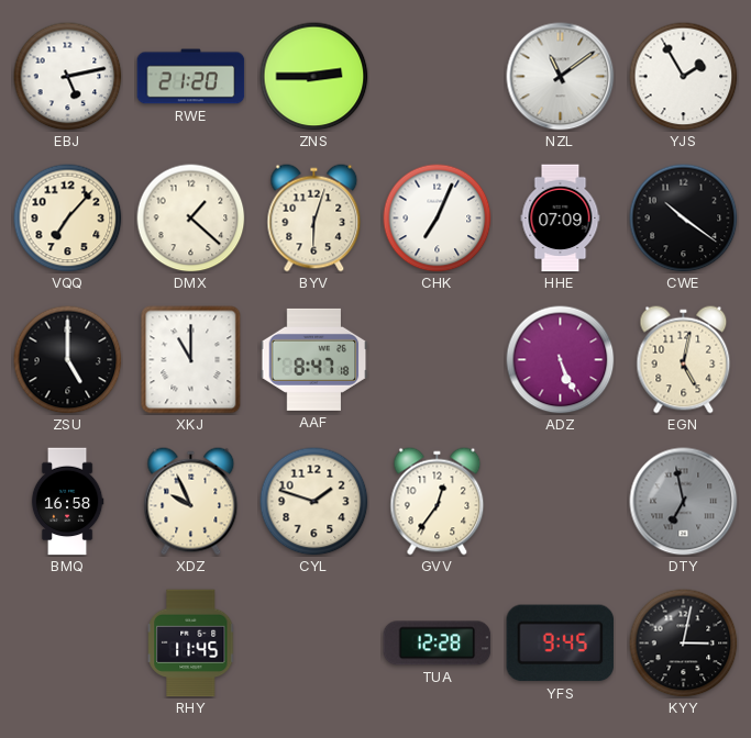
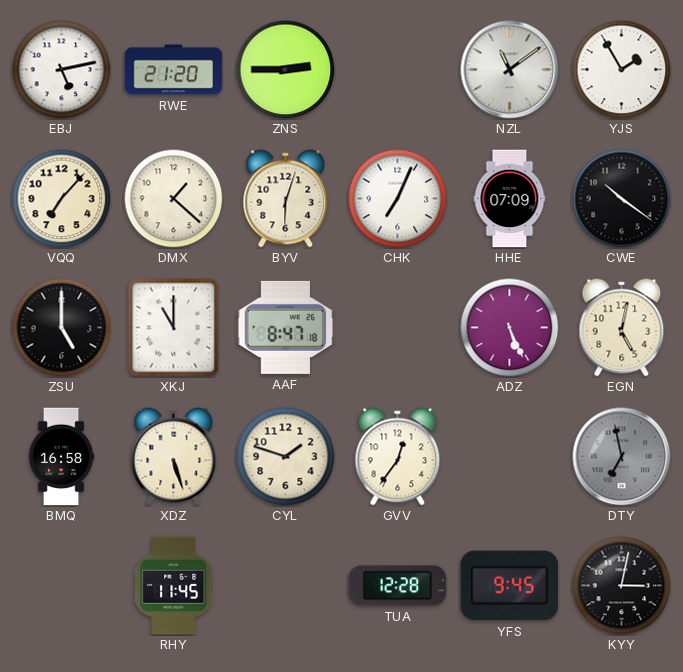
XDZ: 9:56 -> 5:27
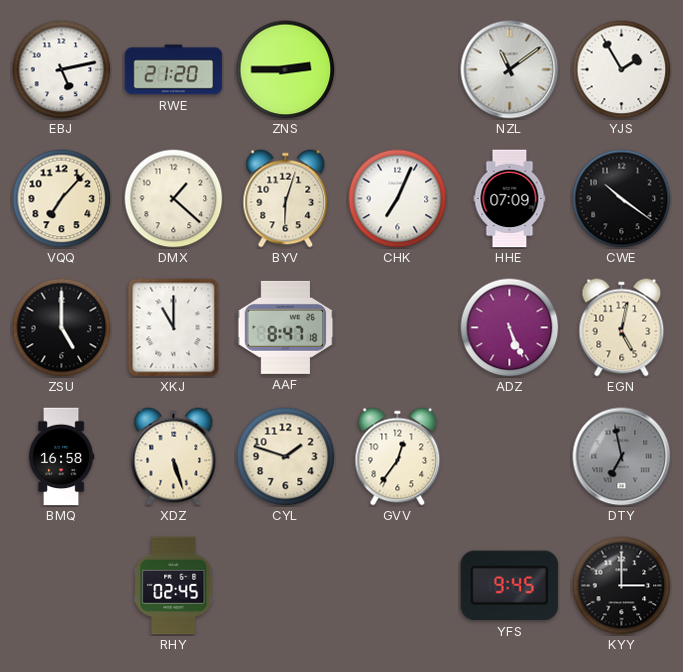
RHY: 11:45 -> 02:45
TUA: 12:28 -> none
KYY: 3:02 -> 3:00
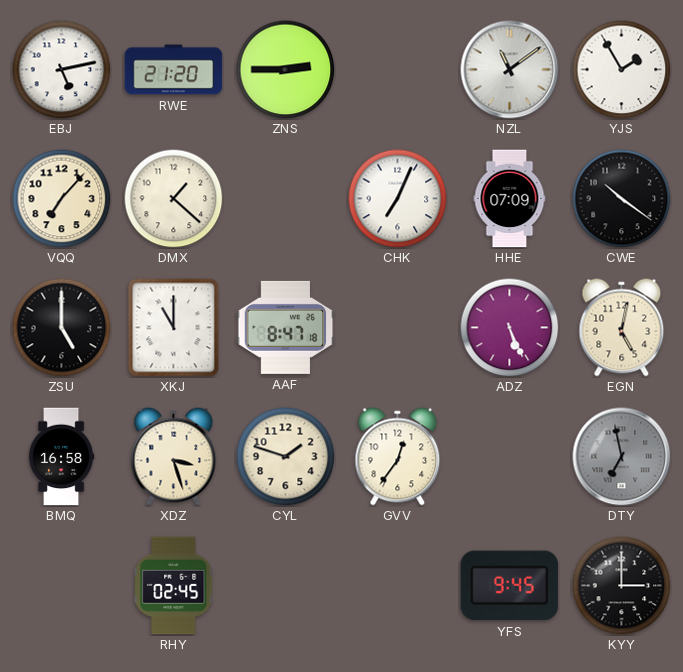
BYV: 6:03 -> none
XDZ: 5:27 -> 3:27
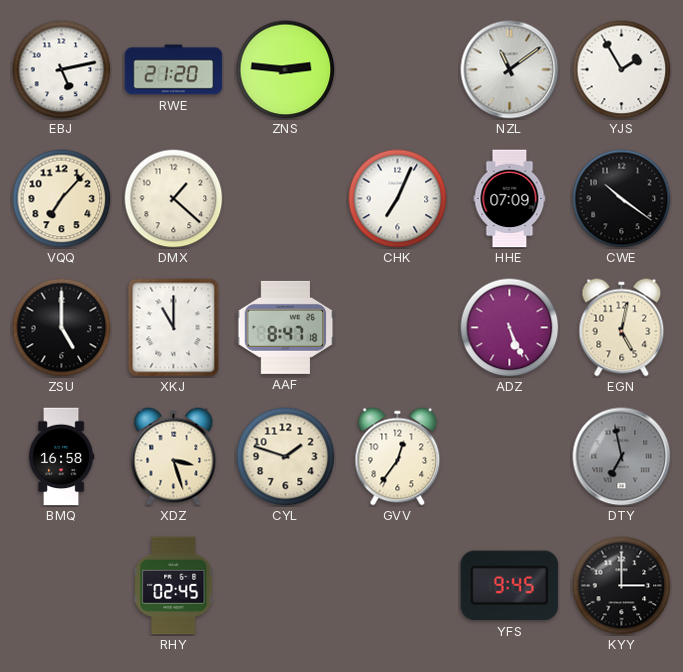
ZNS: 2:45 -> 2:46
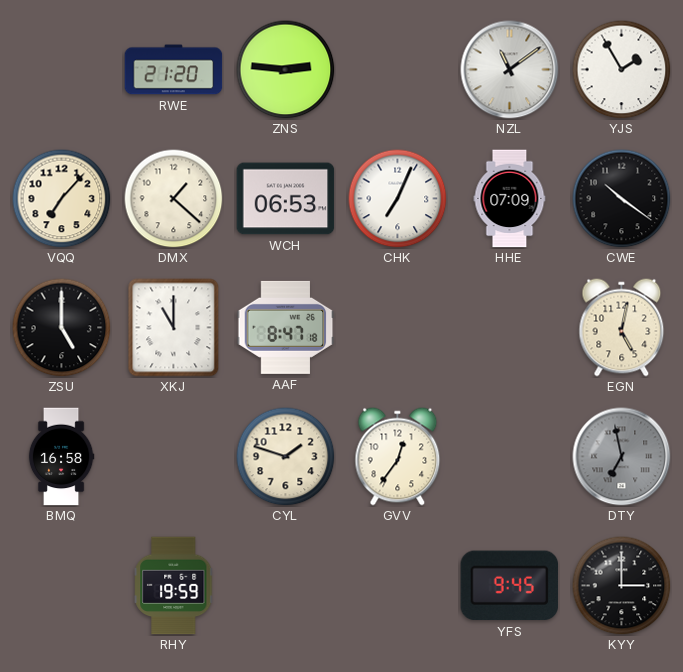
EBJ: 5:13 -> none
WCH: none -> 06:53
ADZ: 5:26 -> none
XDZ: 3:27 -> none
RHY: 02:45 -> 19:59
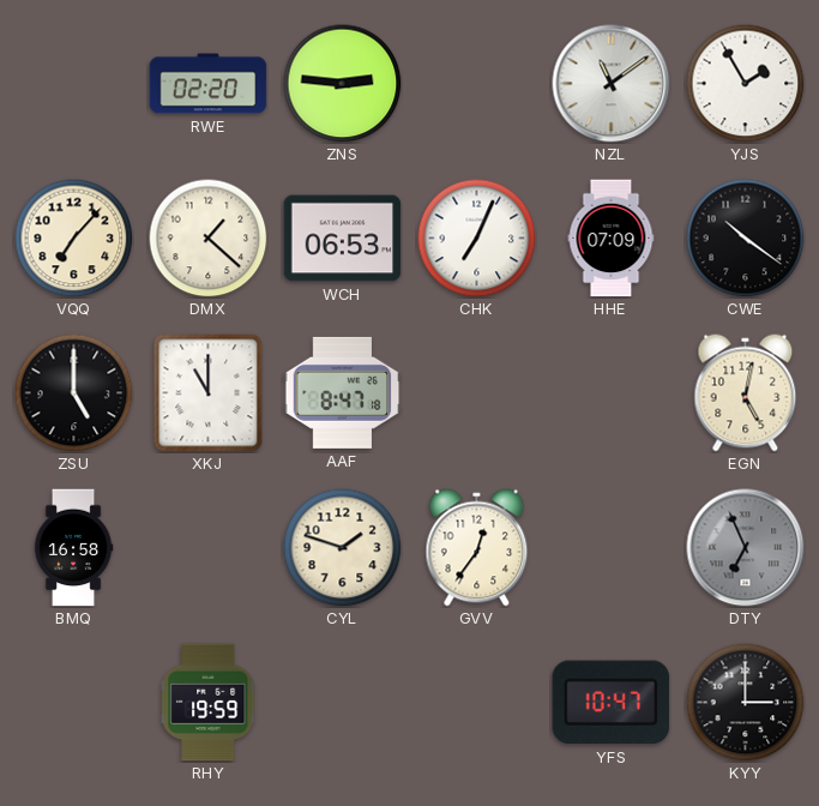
RWE: 21:20 -> 02:20
DTY: 6:58 -> 6:56
YFS: 9:45 -> 10:47
